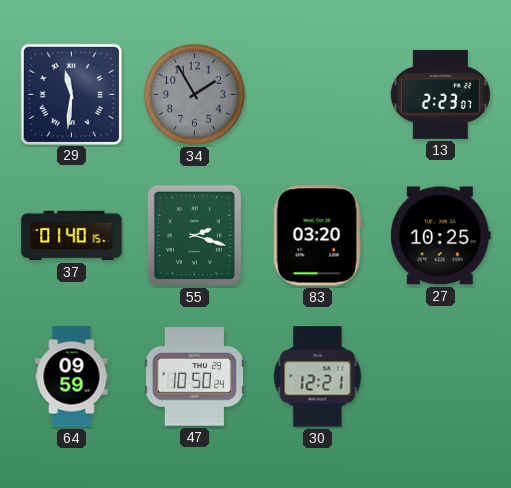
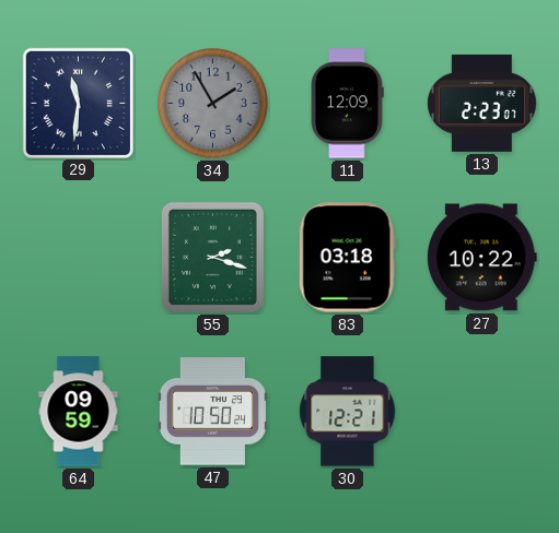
11: none -> 12:09
37: 01:40 -> none
83: 03:20 -> 03:18
27: 10:25 -> 10:22
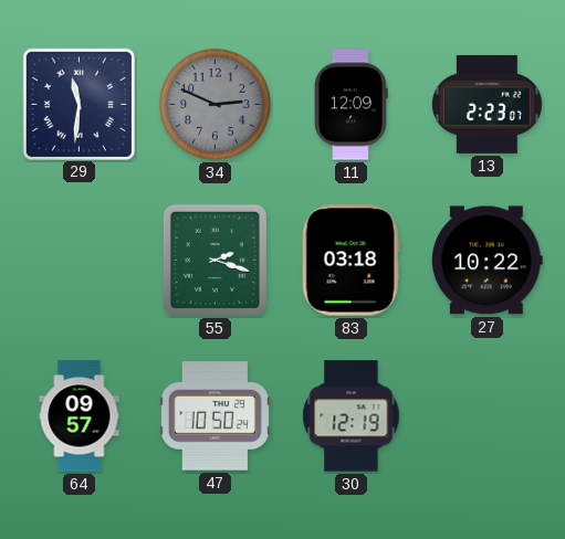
34: 1:55 -> 2:49
64: 09:59 -> 09:57
30: 12:21 -> 12:19
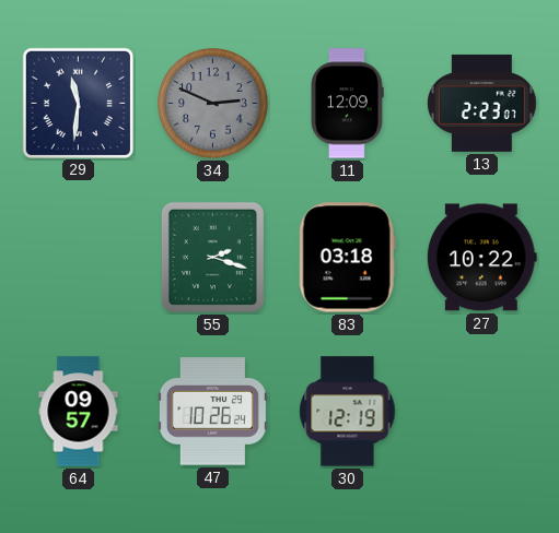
47: 10:50 -> 10:26
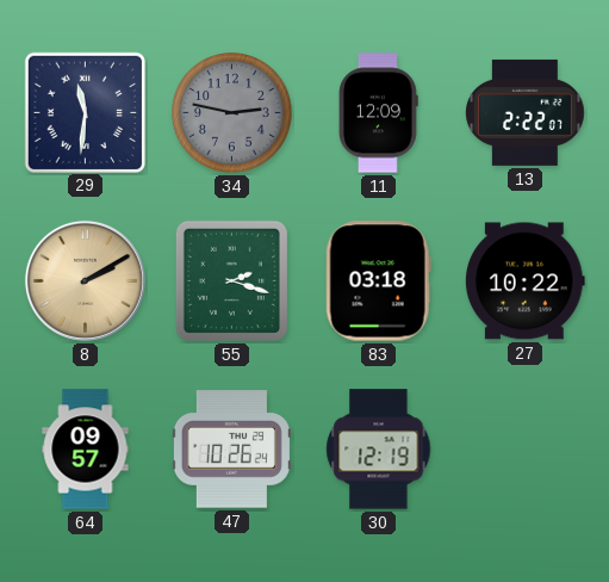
34: 2:49 -> 2:47
13: 2:23 -> 2:22
8: none -> 2:10
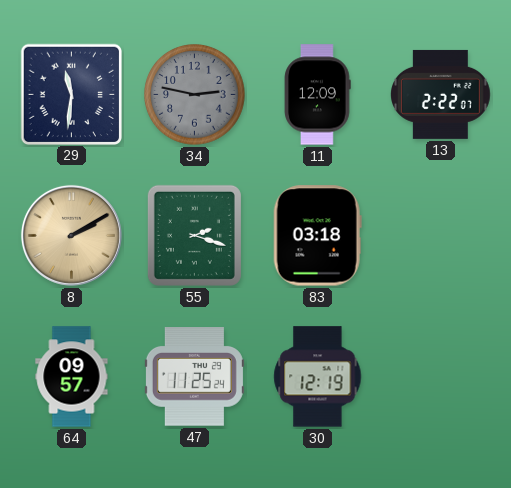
27: 10:22 -> none
47: 10:26 -> 11:25
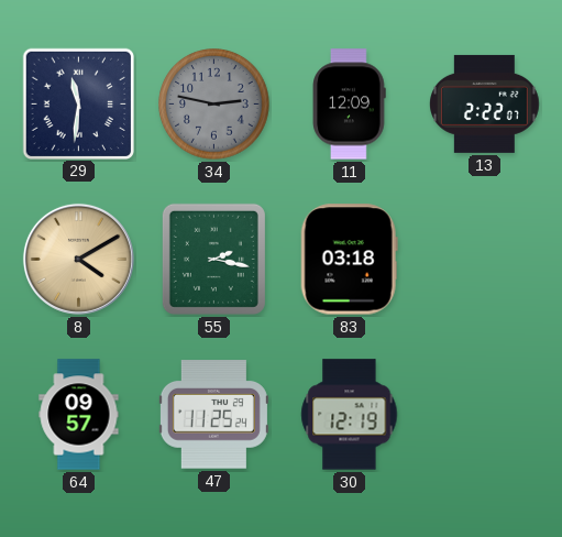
8: 2:10 -> 4:10
55: 2:18 -> 2:17
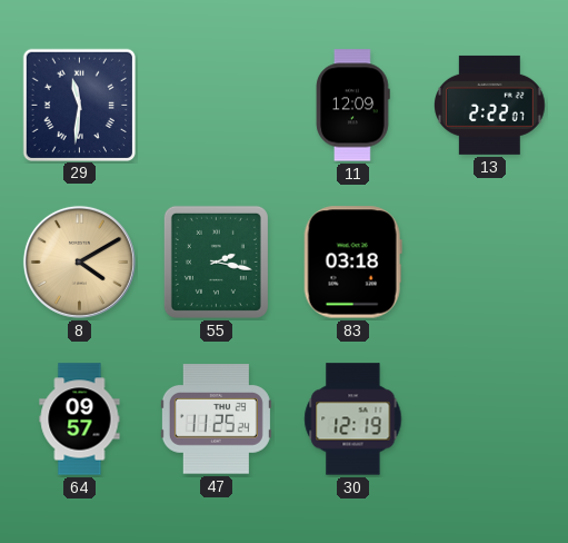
34: 2:47 -> none
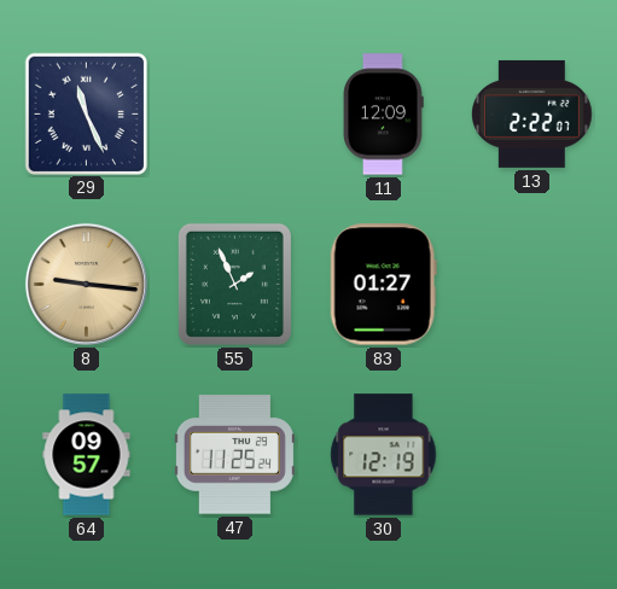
29: 11:31 -> 11:26
8: 4:10 -> 9:16
55: 2:17 -> 1:56
83: 03:18 -> 01:27
